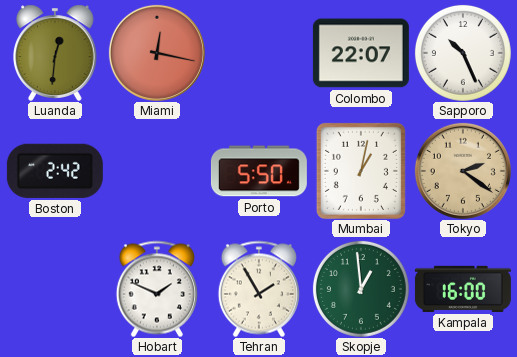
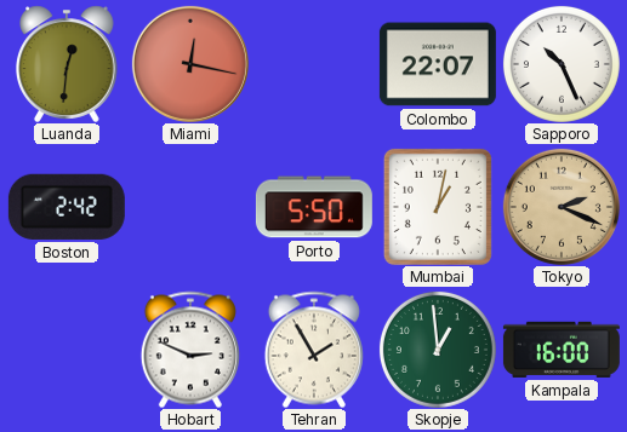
Tokyo: 2:21 -> 2:19
Hobart: 1:49 -> 2:49
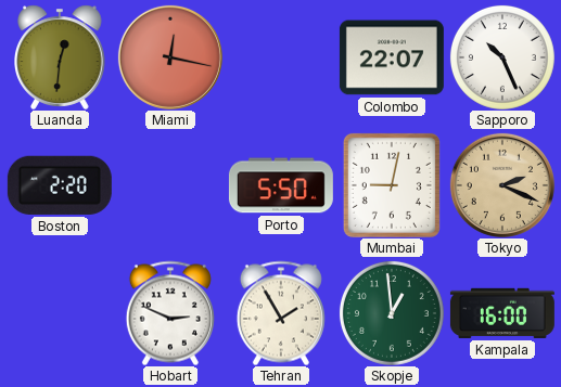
Boston: 2:42 -> 2:20
Mumbai: 1:02 -> 9:02
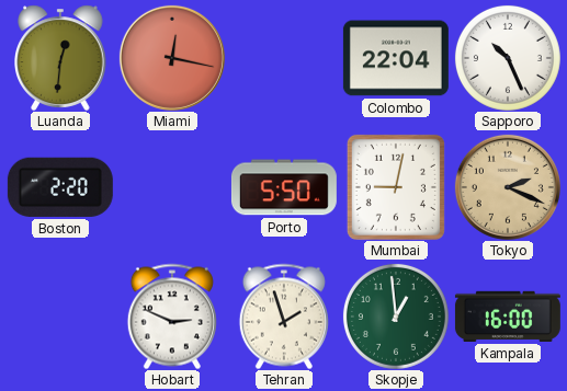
Colombo: 22:07 -> 22:04
Tehran: 1:55 -> 1:57
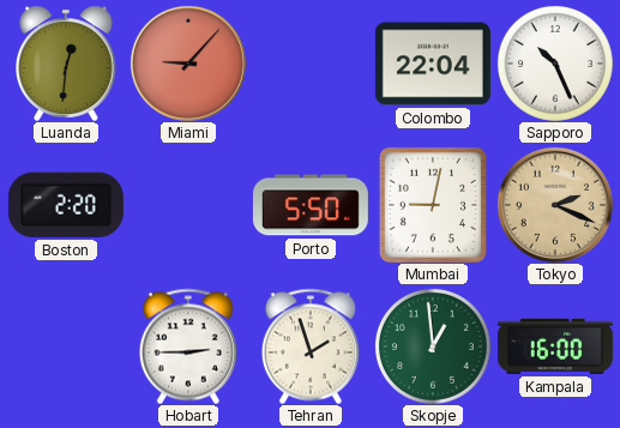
Miami: 12:17 -> 9:07
Hobart: 2:49 -> 2:45
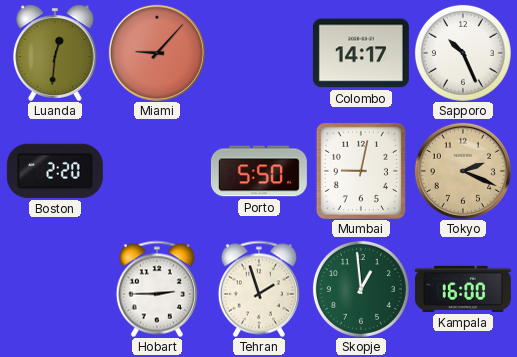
Colombo: 22:04 -> 14:17
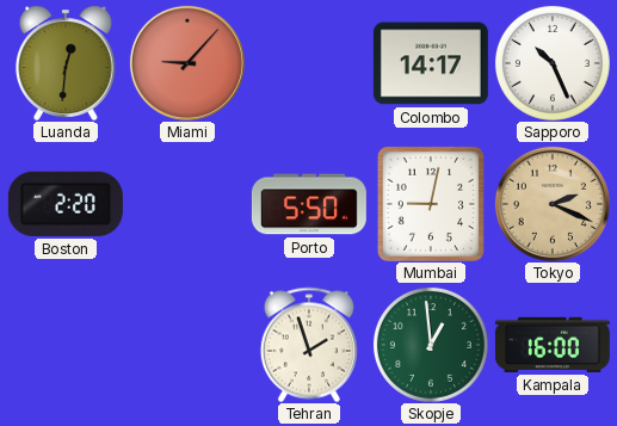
Hobart: 2:45 -> none
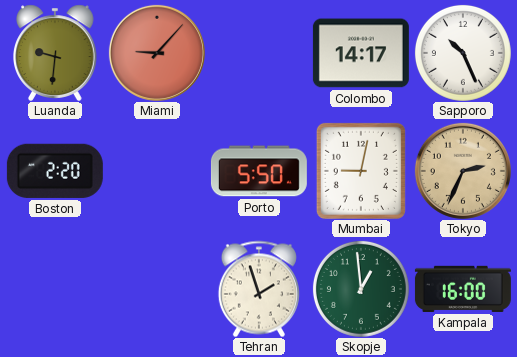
Luanda: 12:31 -> 9:31
Tokyo: 2:19 -> 2:34
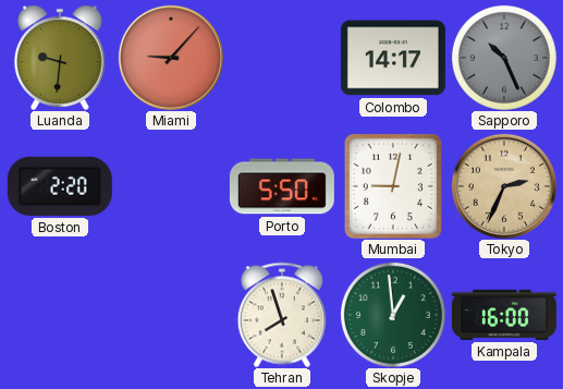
Sapporo dial: white -> grey
Tehran: 1:57 -> 7:57
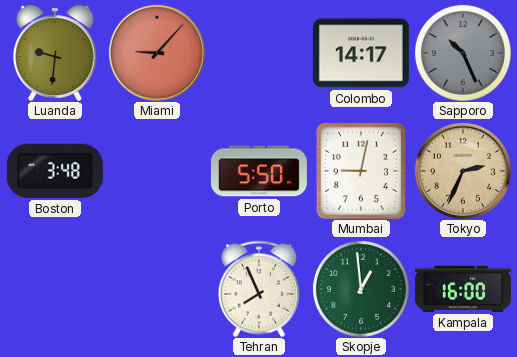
Boston: 2:20 -> 3:48
Tehran: 7:57 -> 7:56
